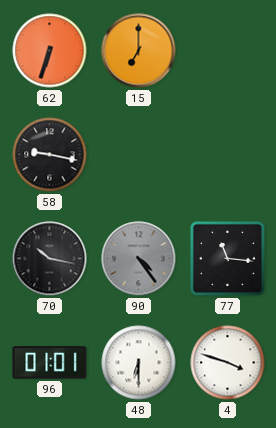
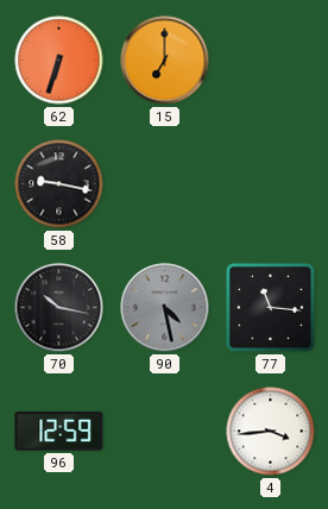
90: 4:24 -> 4:28
96: 01:01 -> 12:59
48: 6:30 -> none
4: 3:48 -> 3:44
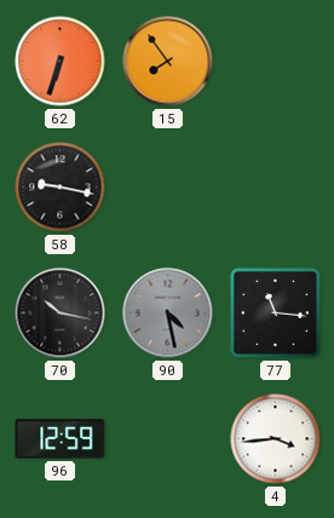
15: 7:00 -> 7:54
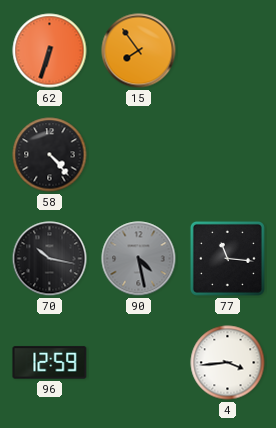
58: 9:17 -> 4:23
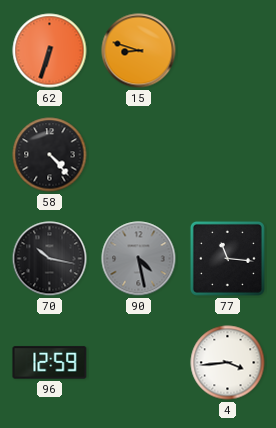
15: 7:54 -> 8:48
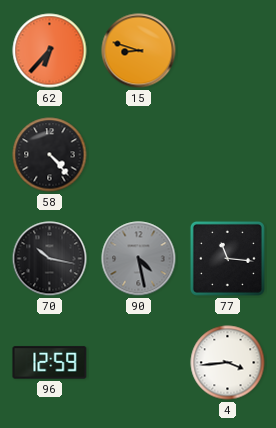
62: 6:33 -> 6:37
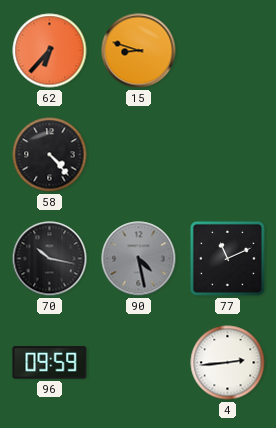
77: 11:16 -> 11:11
96: 12:59 -> 09:59
4: 3:44 -> 2:44
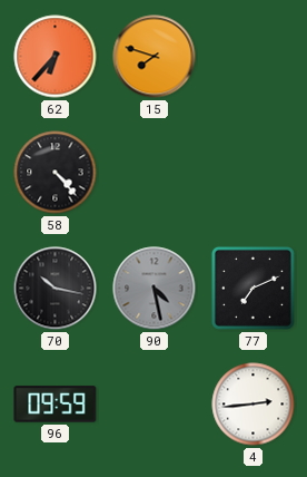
15: 8:48 -> 7:48
77: 11:11 -> 7:11
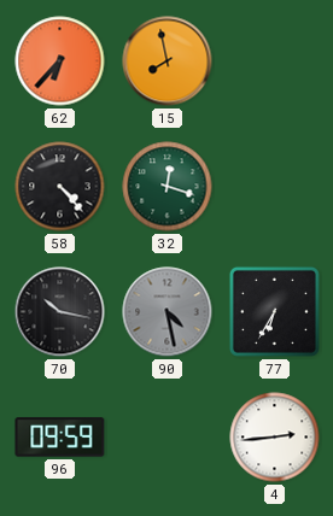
15: 7:48 -> 7:58
32: none -> 12:18
77: 7:11 -> 6:35
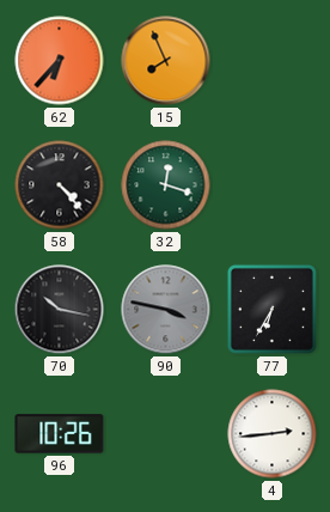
15: 7:58 -> 7:56
90: 4:28 -> 3:47
96: 09:59 -> 10:26
